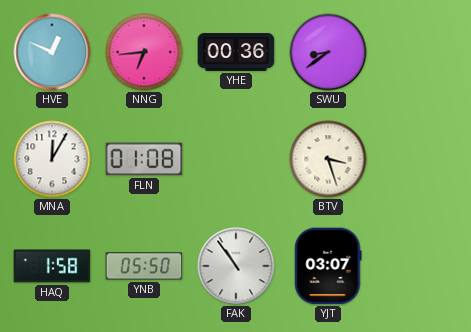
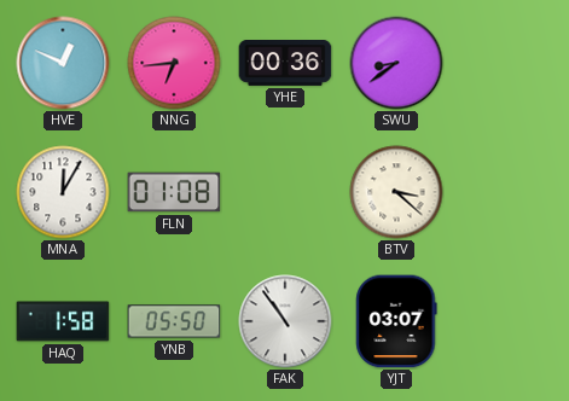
BTV: 3:27 -> 3:22
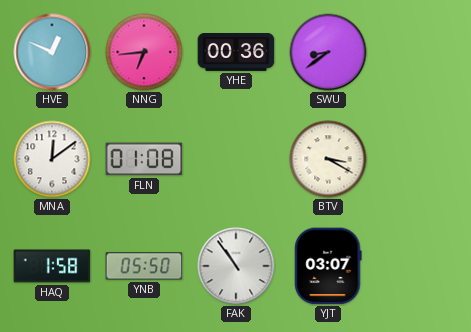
MNA: 12:05 -> 12:09
BTV: 3:22 -> 3:20
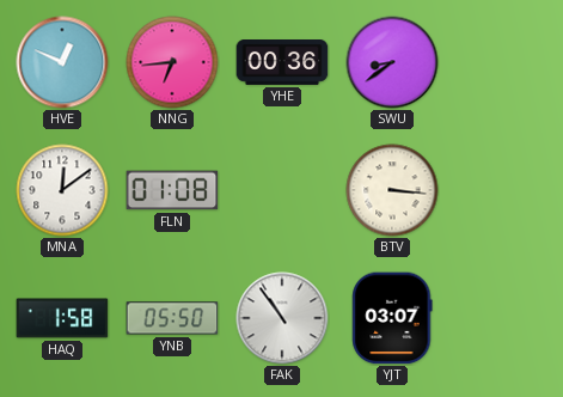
BTV: 3:20 -> 3:16
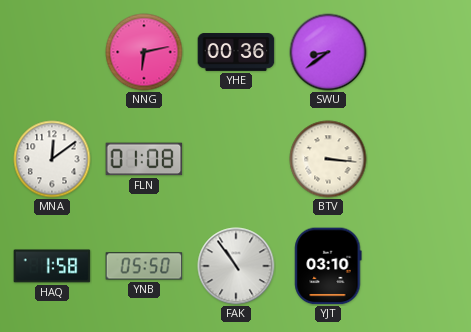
HVE: 12:49 -> none
NNG: 6:44 -> 6:13
YJT: 03:07 -> 03:10
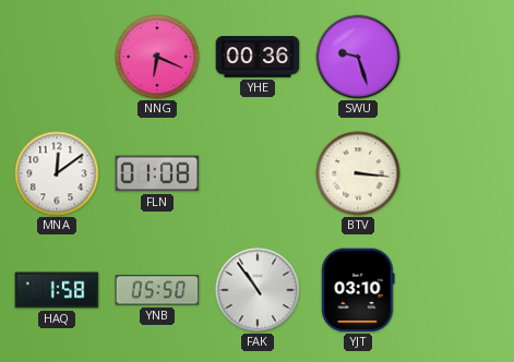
NNG: 6:13 -> 6:19
SWU: 8:39 -> 9:27
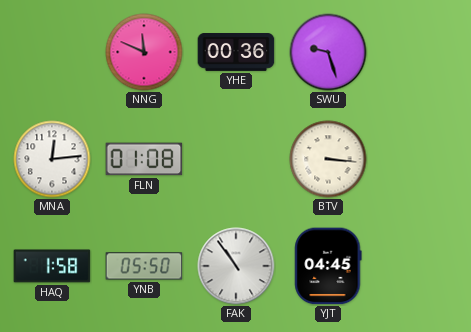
NNG: 6:19 -> 11:49
MNA: 12:09 -> 12:14
YJT: 03:10 -> 04:45
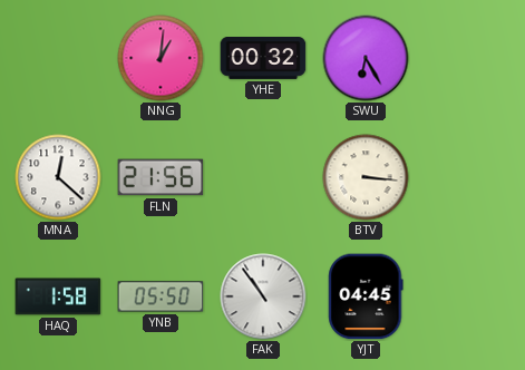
NNG: 11:49 -> 1:01
YHE: 00:36 -> 00:32
SWU: 9:27 -> 6:25
MNA: 12:14 -> 12:22
FLN: 01:08 -> 21:56
